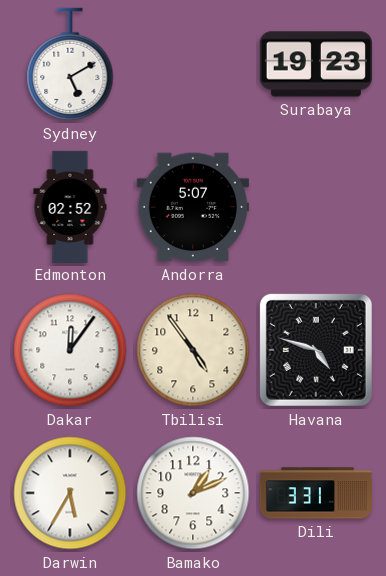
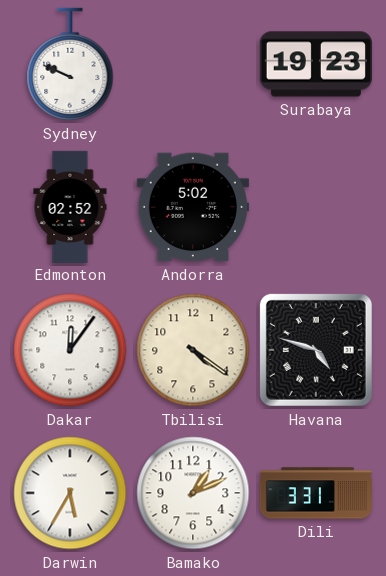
Sydney: 5:10 -> 9:49
Andorra: 5:07 -> 5:02
Tbilisi: 4:54 -> 4:21
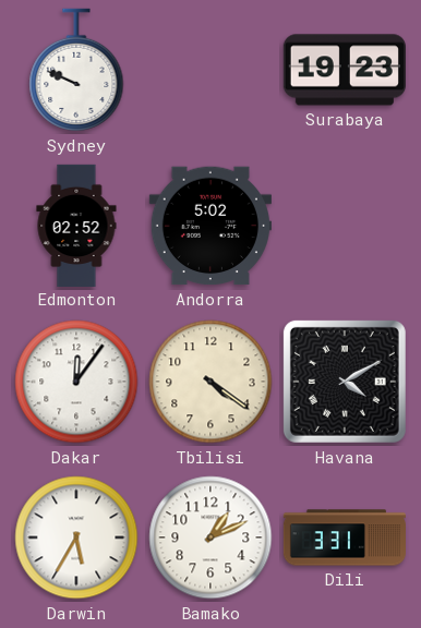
Havana: 4:48 -> 4:10
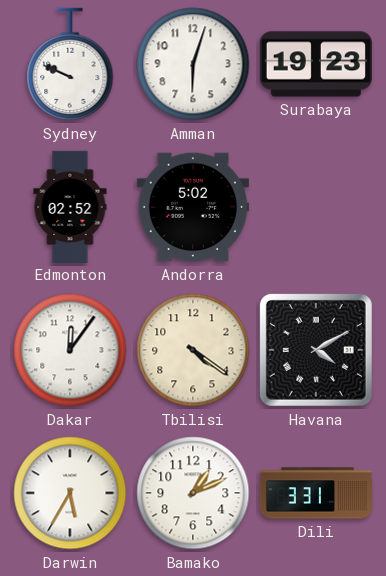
Amman: none -> 6:03
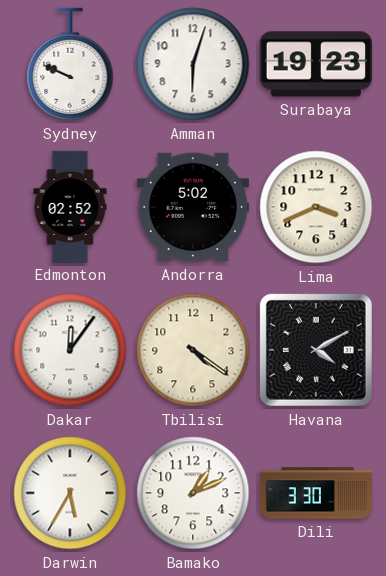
Lima: none -> 3:41
Dili: 3:31 -> 3:30
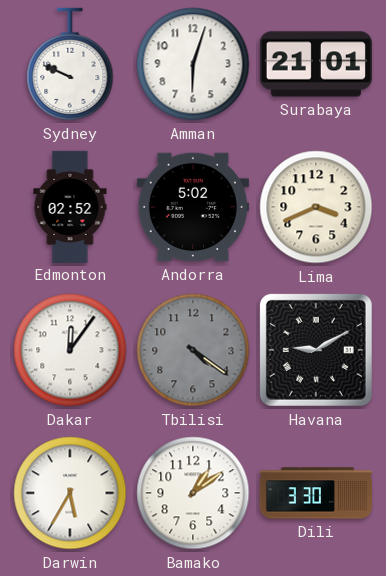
Surabaya: 19:23 -> 21:01
Tbilisi dial: cream -> grey
Havana: 4:10 -> 9:10
Bamako: 1:11 -> 1:09
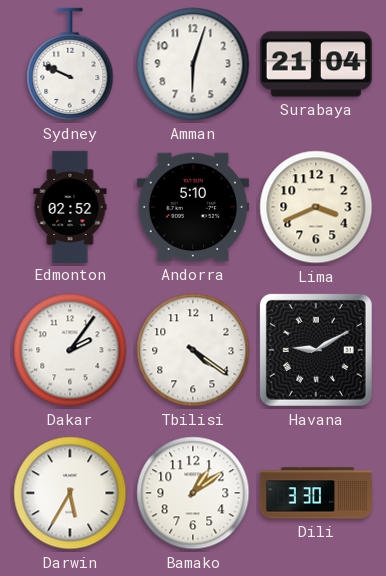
Surabaya: 21:01 -> 21:04
Andorra: 5:02 -> 5:10
Dakar: 12:06 -> 2:06
Tbilisi dial: grey -> white
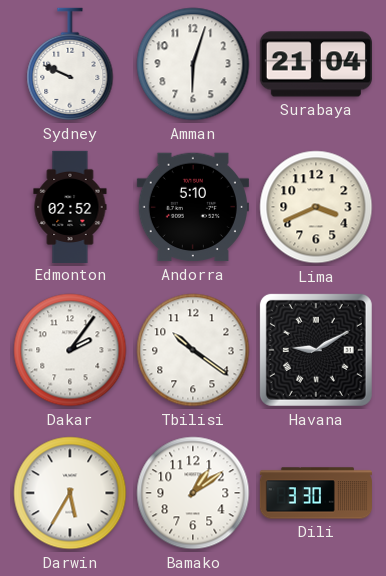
Tbilisi: 4:21 -> 10:21
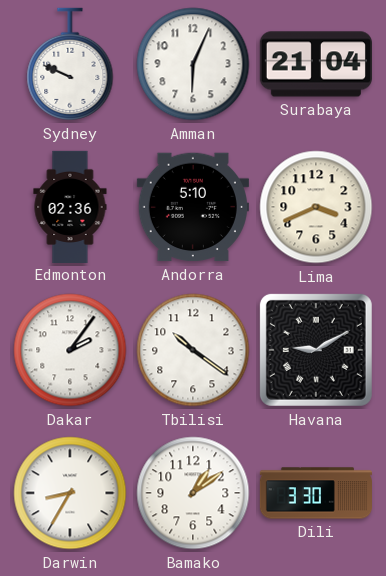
Amman: 6:03 -> 6:04
Edmonton: 02:52 -> 02:36
Darwin: 5:35 -> 8:35
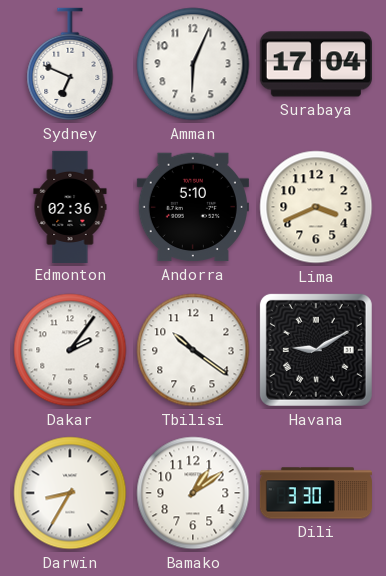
Sydney: 9:49 -> 6:49
Surabaya: 21:04 -> 17:04
